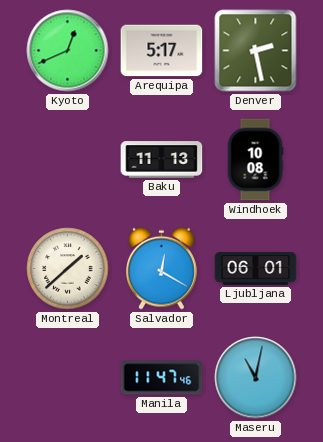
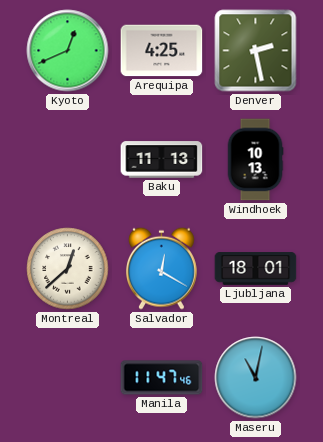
Arequipa: 5:17 -> 4:25
Windhoek: 10:08 -> 10:13
Montreal: 1:38 -> 12:38
Ljubljana: 06:01 -> 18:01
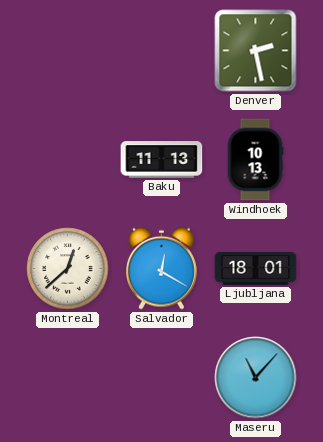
Kyoto: 12:41 -> none
Arequipa: 4:25 -> none
Manila: 11:47 -> none
Maseru: 11:02 -> 11:07
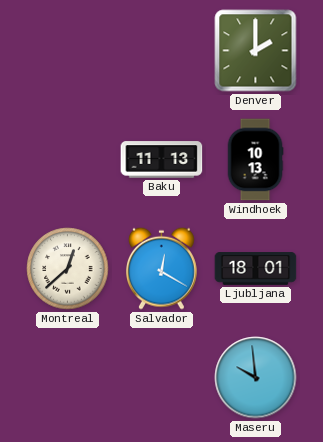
Denver: 2:28 -> 2:00
Maseru: 11:07 -> 9:59
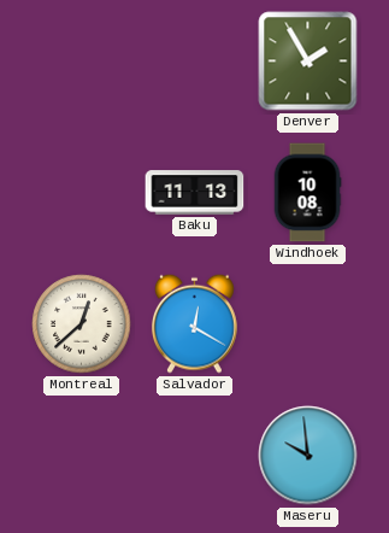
Denver: 2:00 -> 1:55
Windhoek: 10:13 -> 10:08
Ljubljana: 18:01 -> none
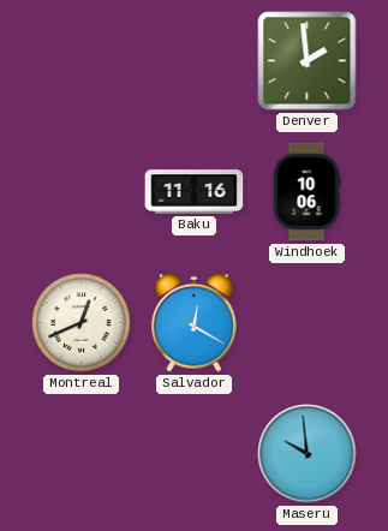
Denver: 1:55 -> 1:59
Baku: 11:13 -> 11:16
Windhoek: 10:08 -> 10:06
Montreal: 12:38 -> 12:41
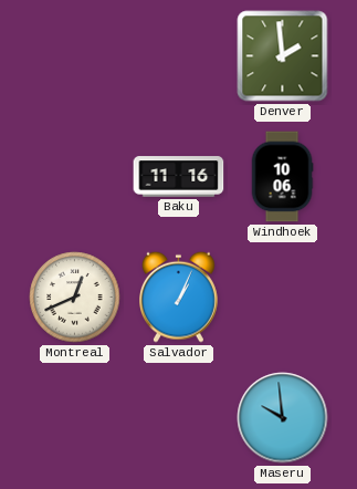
Salvador: 12:20 -> 1:04
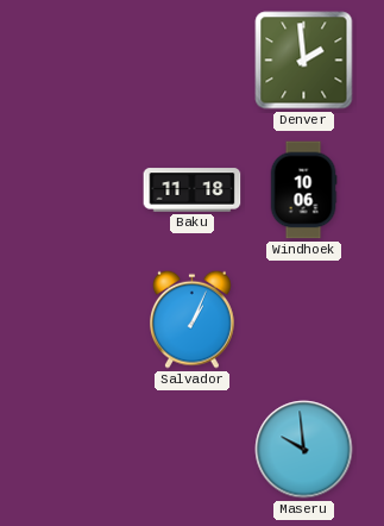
Baku: 11:16 -> 11:18
Montreal: 12:41 -> none
